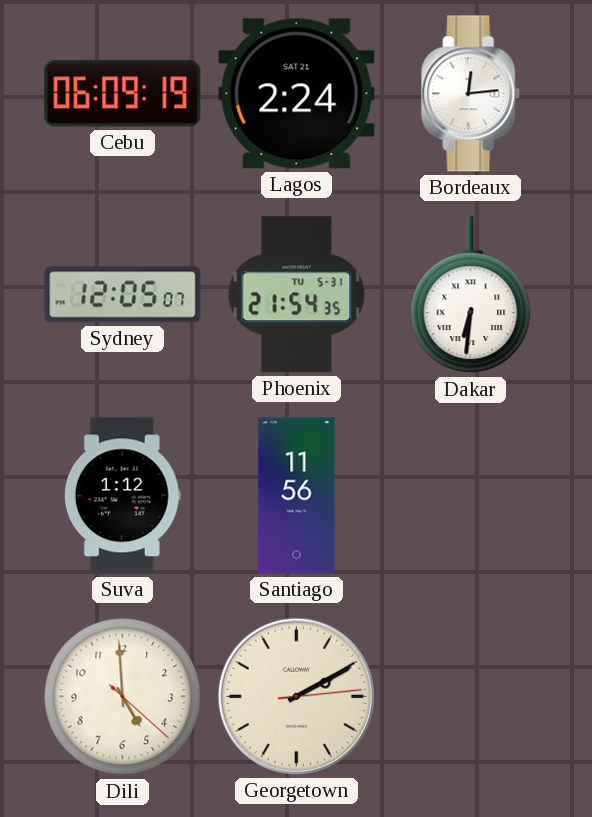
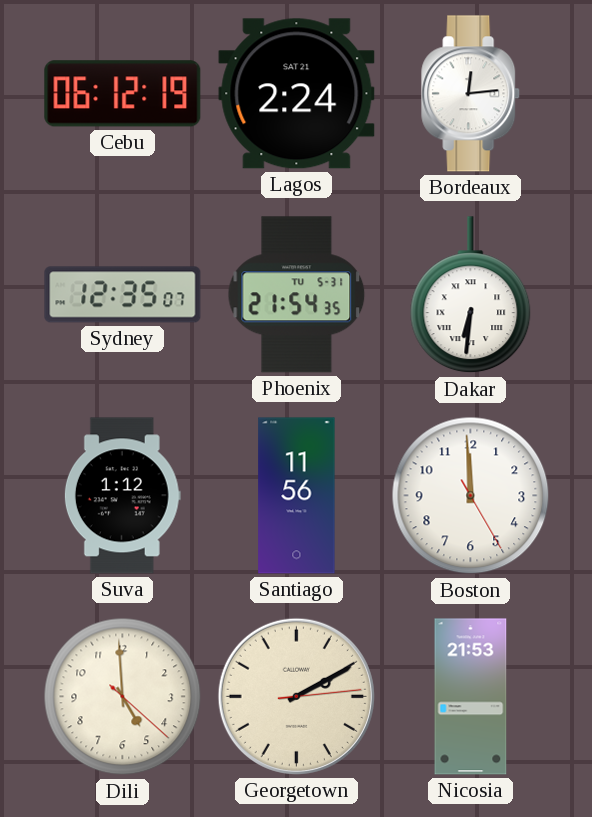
Cebu: 06:09 -> 06:12
Sydney: 12:05 -> 12:35
Boston: none -> 11:59
Nicosia: none -> 21:53
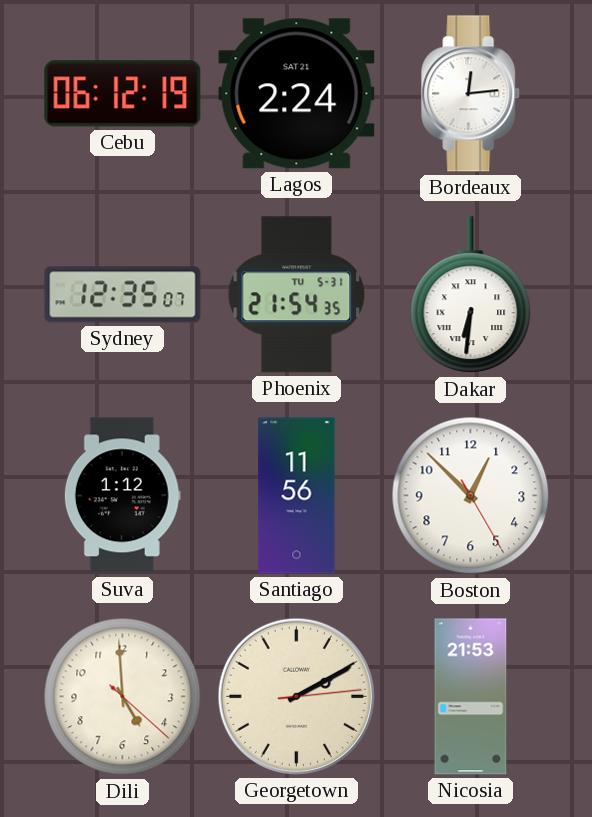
Boston: 11:59 -> 12:52
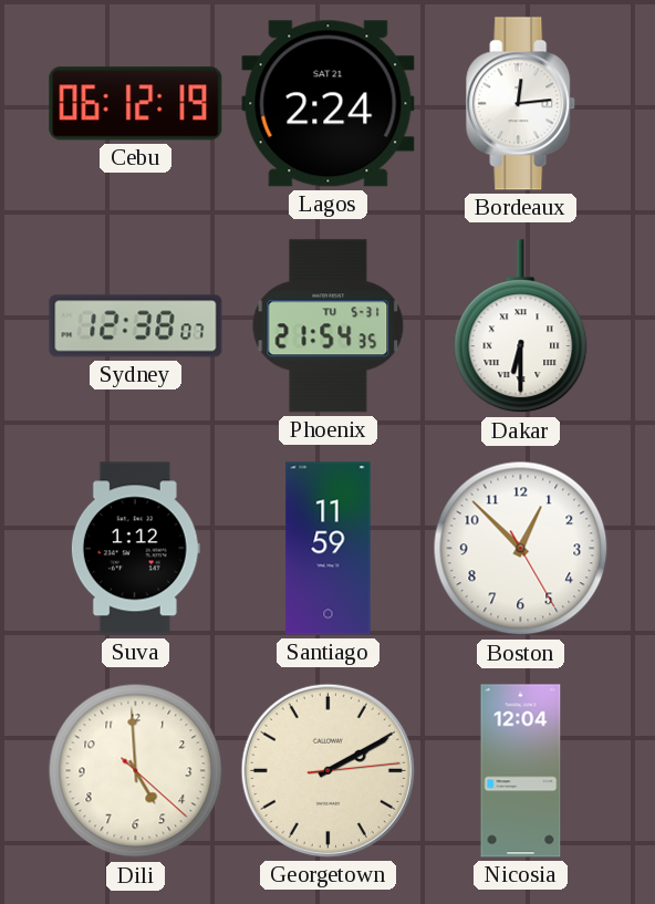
Sydney: 12:35 -> 12:38
Dakar: 6:31 -> 6:30
Santiago: 11:56 -> 11:59
Nicosia: 21:53 -> 12:04
